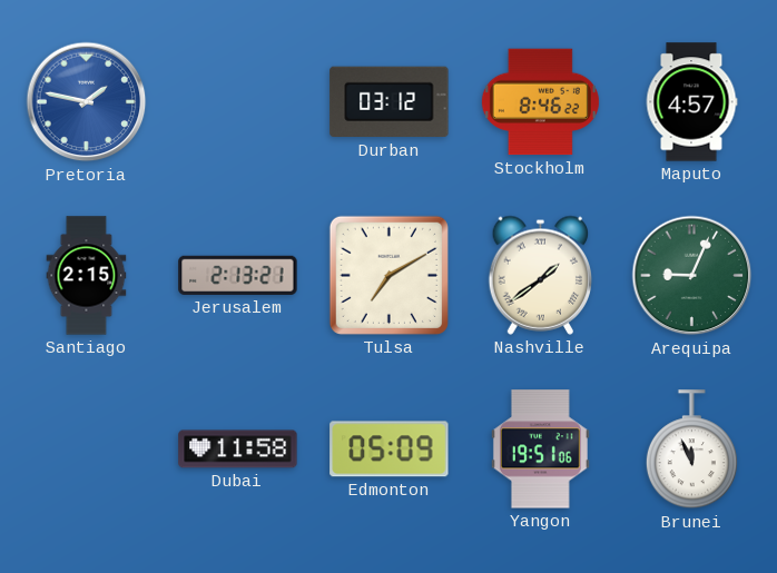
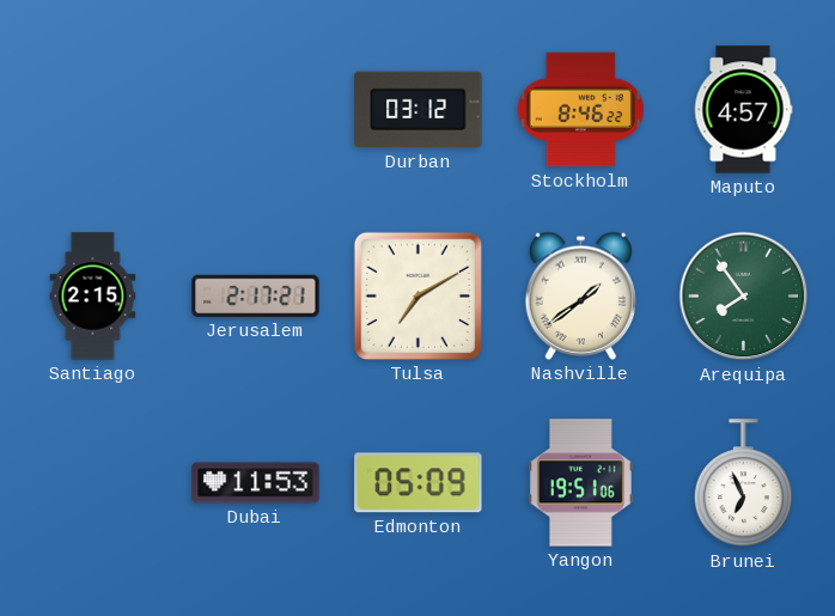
Pretoria: 1:47 -> none
Jerusalem: 2:13 -> 2:17
Arequipa: 9:04 -> 7:54
Dubai: 11:58 -> 11:53
Brunei: 11:56 -> 6:56
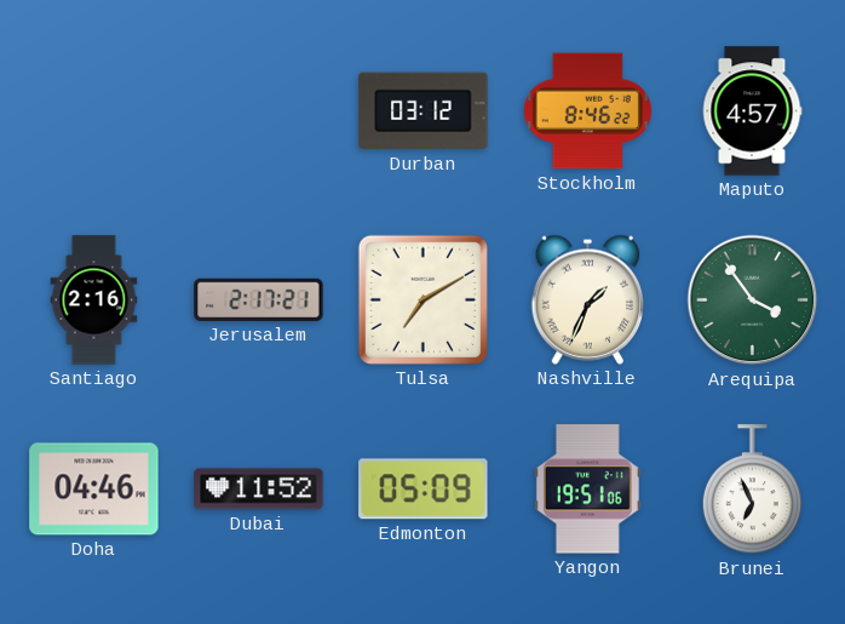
Santiago: 2:15 -> 2:16
Nashville: 1:39 -> 1:34
Arequipa: 7:54 -> 3:54
Doha: none -> 04:46
Dubai: 11:53 -> 11:52
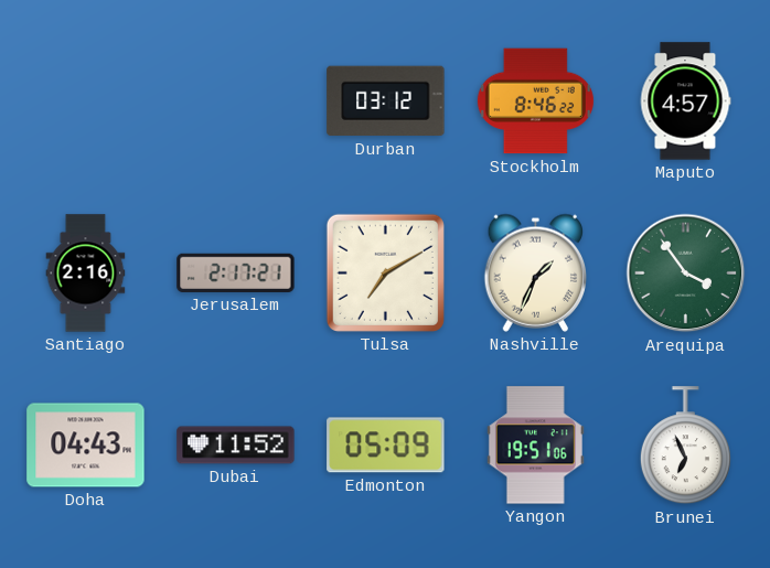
Doha: 04:46 -> 04:43
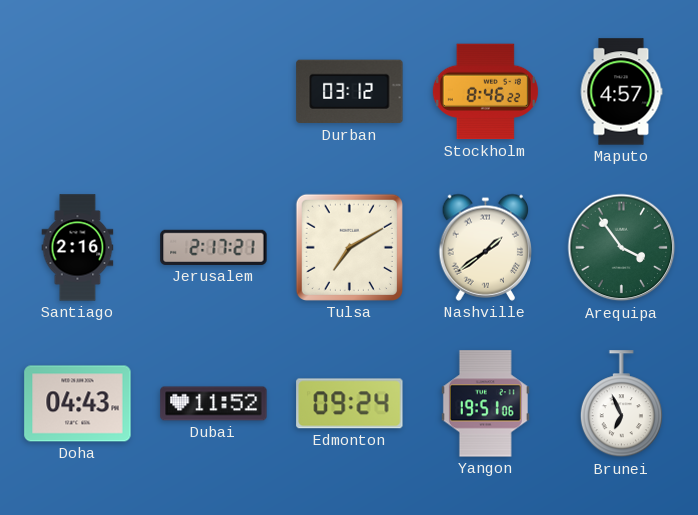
Nashville: 1:34 -> 1:39
Edmonton: 05:09 -> 09:24
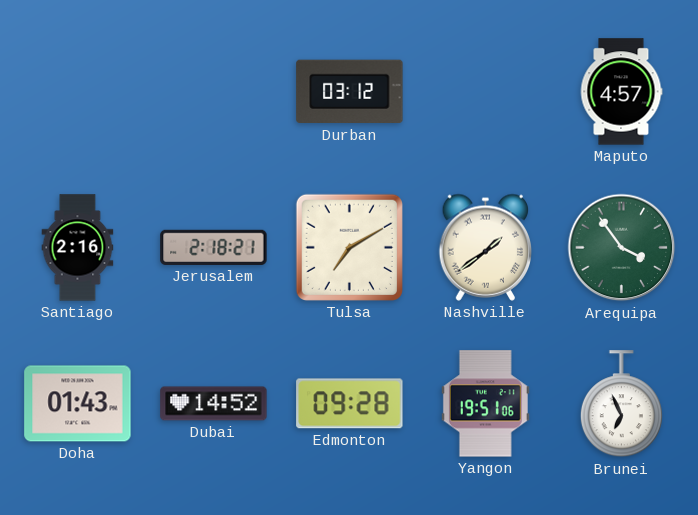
Stockholm: 8:46 -> none
Jerusalem: 2:17 -> 2:18
Doha: 04:43 -> 01:43
Dubai: 11:52 -> 14:52
Edmonton: 09:24 -> 09:28
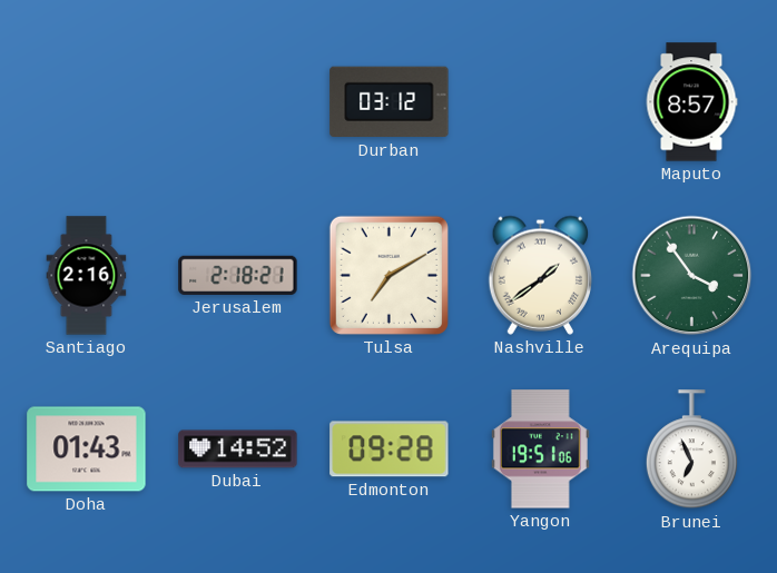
Maputo: 4:57 -> 8:57
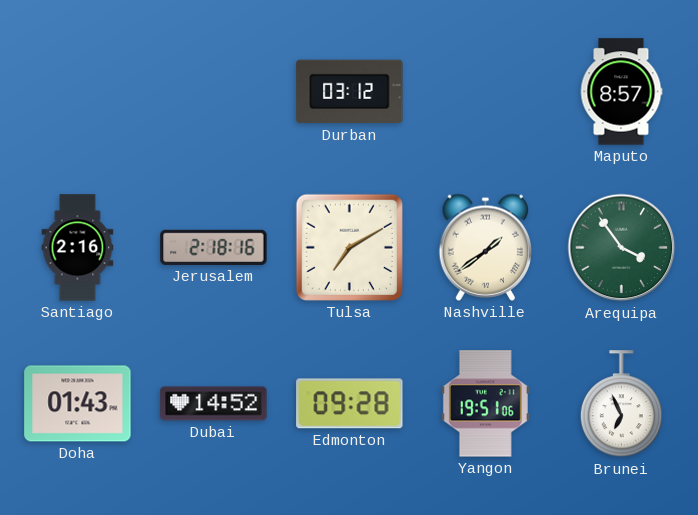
Jerusalem: 2:18:21 -> 2:18:16
